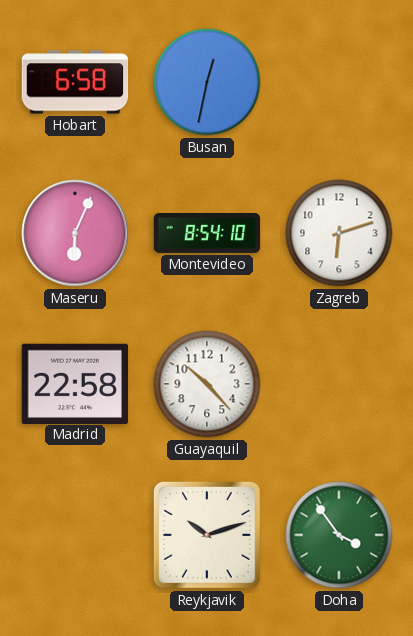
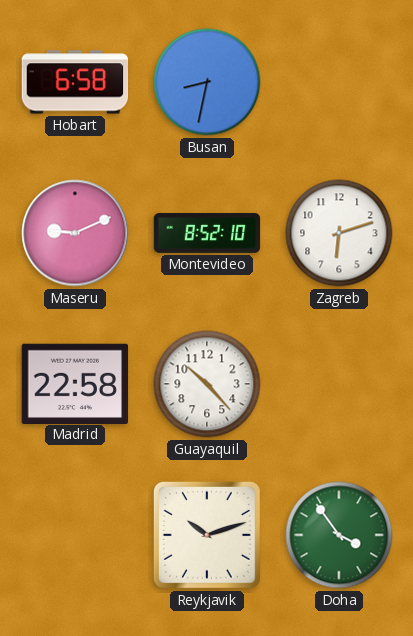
Busan: 12:32 -> 8:32
Maseru: 6:04 -> 9:11
Montevideo: 8:54 -> 8:52
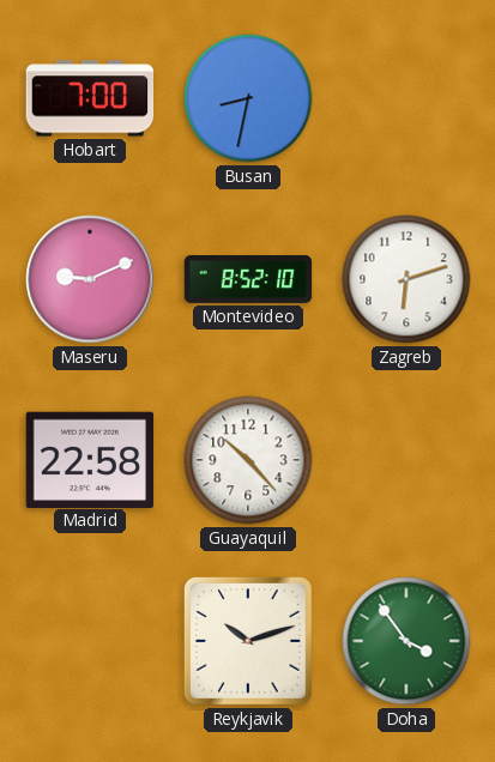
Hobart: 6:58 -> 7:00
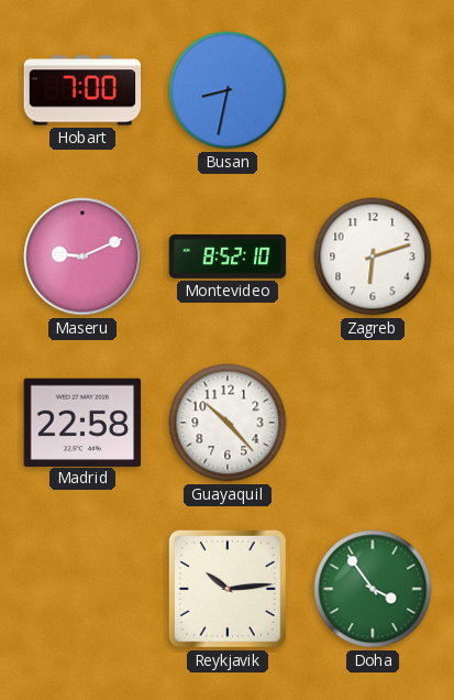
Reykjavik: 10:12 -> 10:14
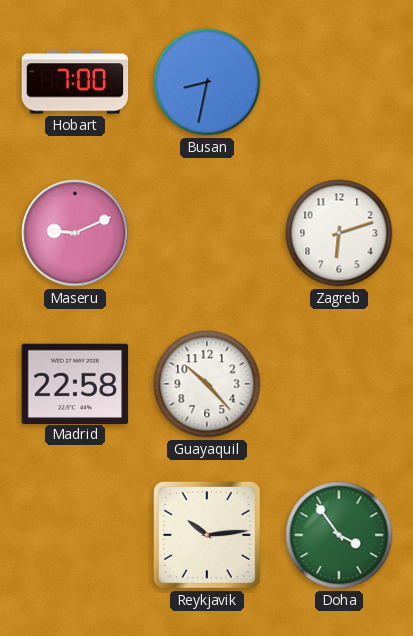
Montevideo: 8:52 -> none
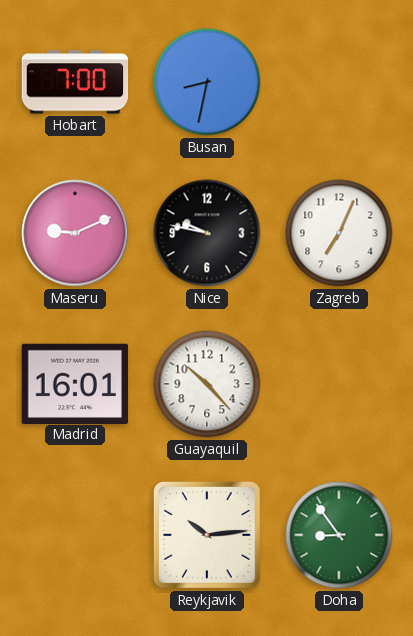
Nice: none -> 9:47
Zagreb: 6:12 -> 7:04
Madrid: 22:58 -> 16:01
Doha: 3:54 -> 8:54
